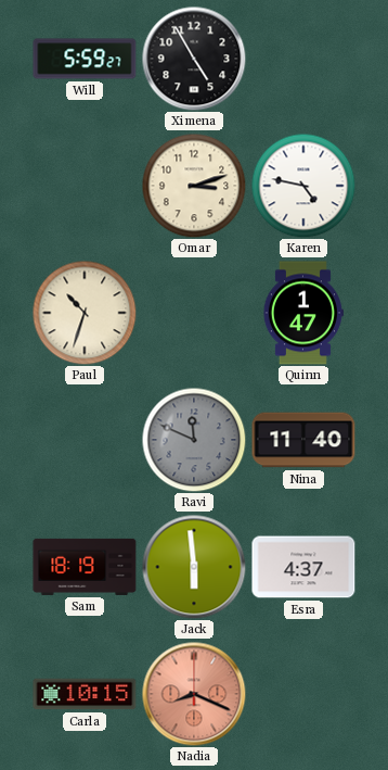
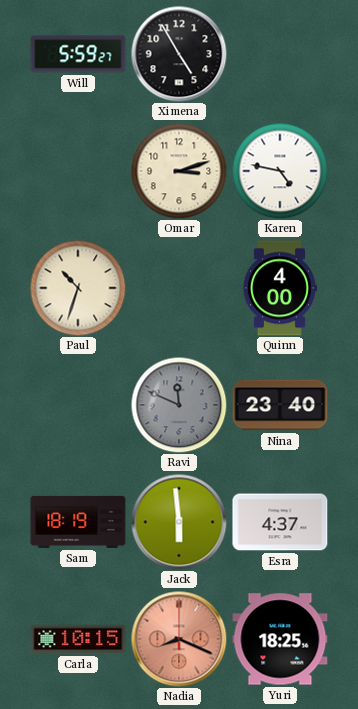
Quinn: 1:47 -> 4:00
Nina: 11:40 -> 23:40
Yuri: none -> 18:25
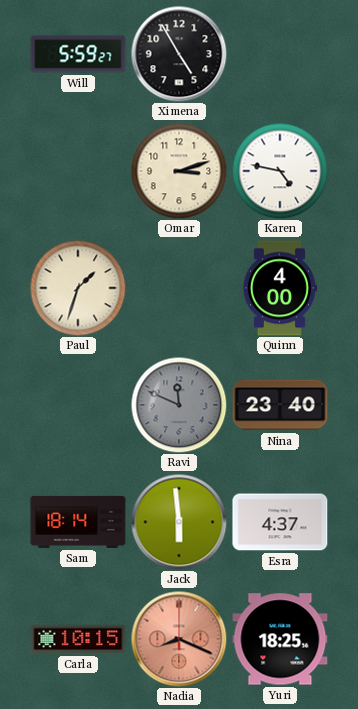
Paul: 10:33 -> 1:33
Sam: 18:19 -> 18:14
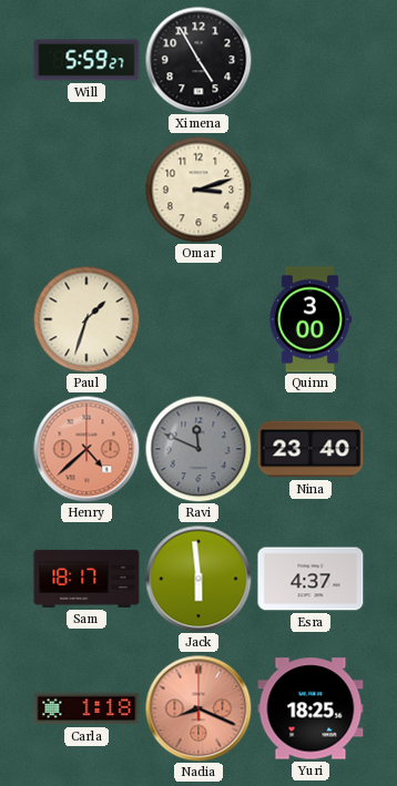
Karen: 4:47 -> none
Quinn: 4:00 -> 3:00
Henry: none -> 4:38
Sam: 18:14 -> 18:17
Carla: 10:15 -> 1:18
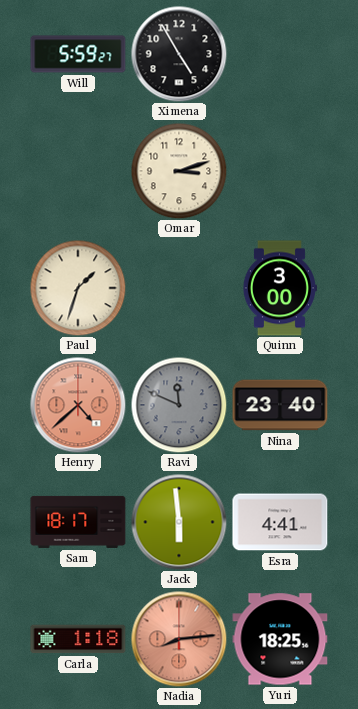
Esra: 4:37 -> 4:41
Nadia: 8:19 -> 8:14
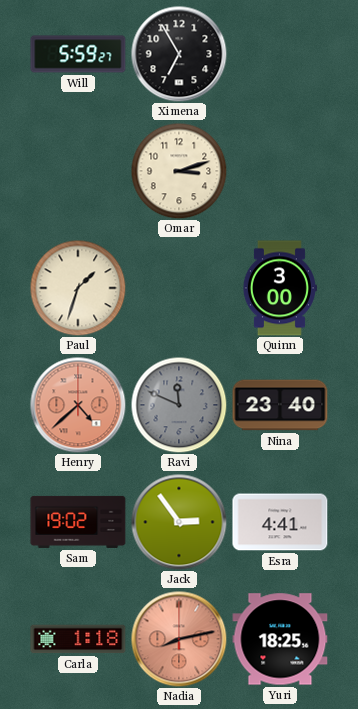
Ximena: 4:55 -> 6:55
Sam: 18:17 -> 19:02
Jack: 5:59 -> 2:54
Nadia: 8:14 -> 8:13
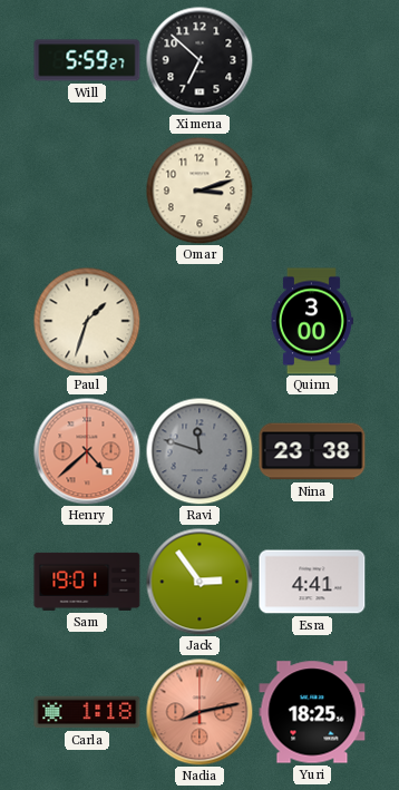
Ximena: 6:55 -> 6:52
Ravi: 11:49 -> 11:48
Nina: 23:40 -> 23:38
Sam: 19:02 -> 19:01
